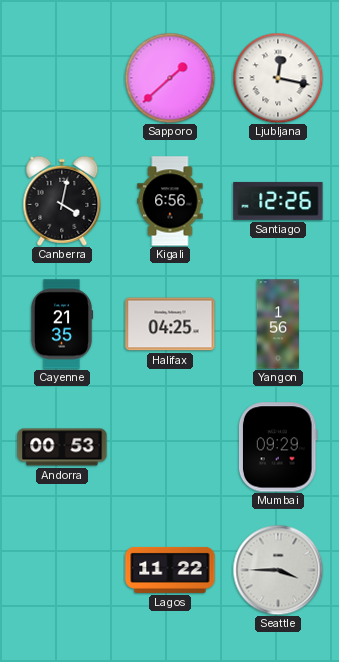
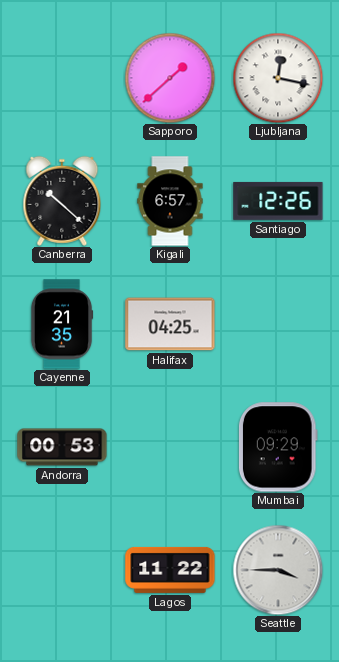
Canberra: 4:02 -> 10:22
Kigali: 6:56 -> 6:57
Yangon: 1:56 -> none
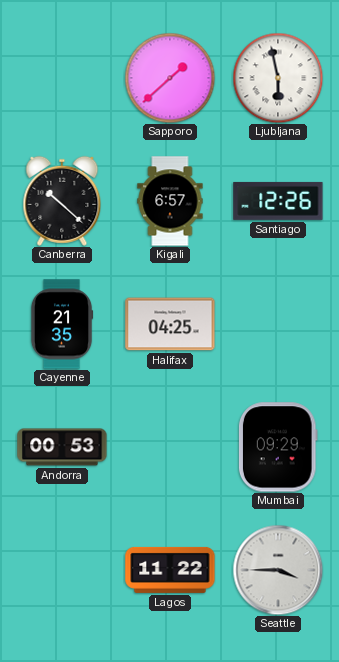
Ljubljana: 12:17 -> 5:58
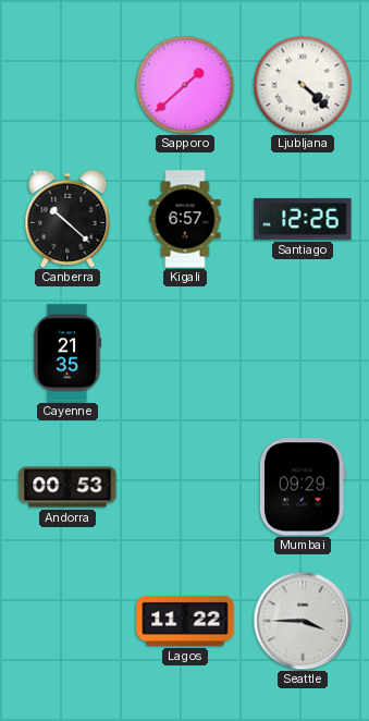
Ljubljana: 5:58 -> 4:22
Halifax: 04:25 -> none
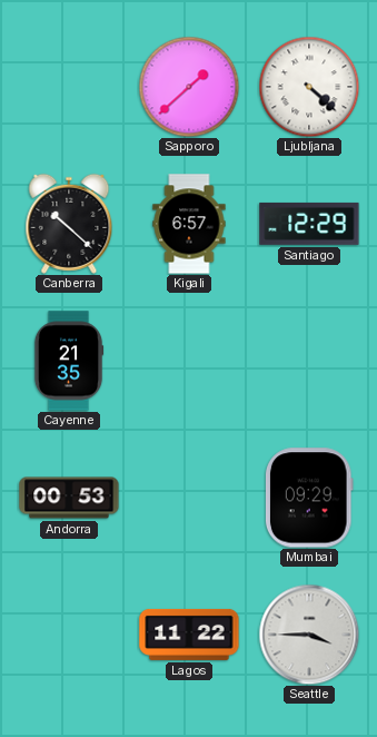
Santiago: 12:26 -> 12:29
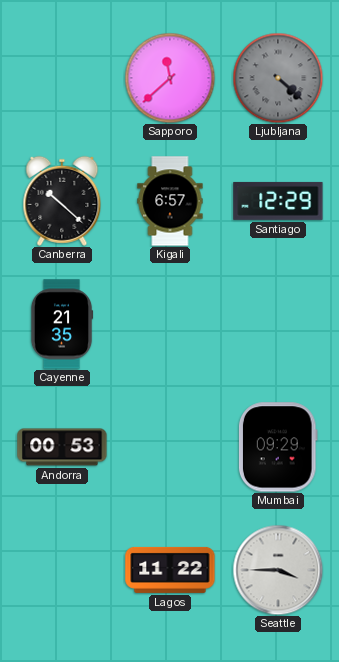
Sapporo: 1:38 -> 11:38
Ljubljana dial: white -> grey
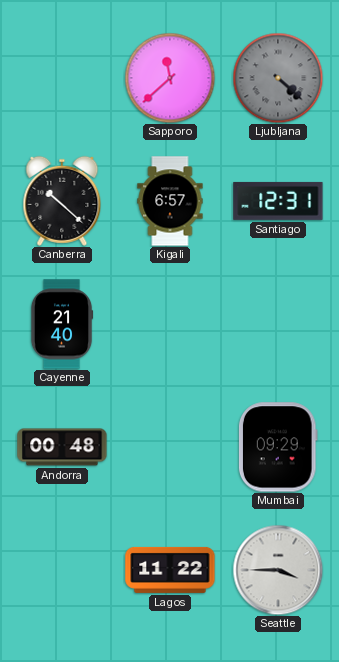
Santiago: 12:29 -> 12:31
Cayenne: 21:35 -> 21:40
Andorra: 00:53 -> 00:48
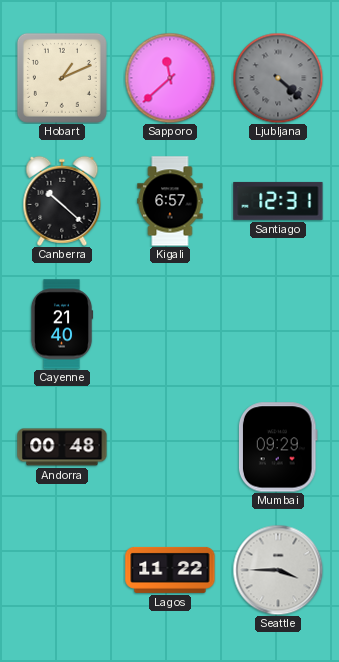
Hobart: none -> 1:11
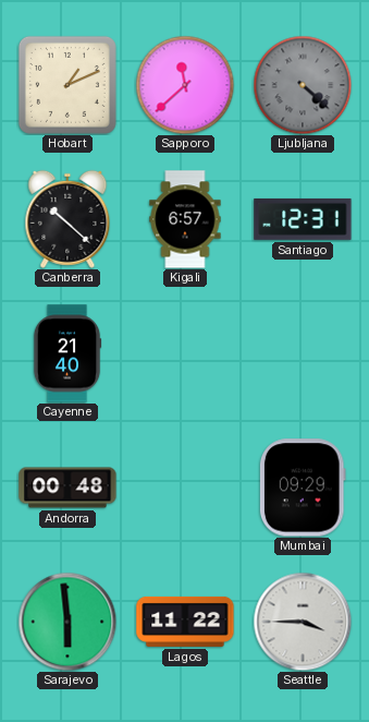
Sarajevo: none -> 5:59
